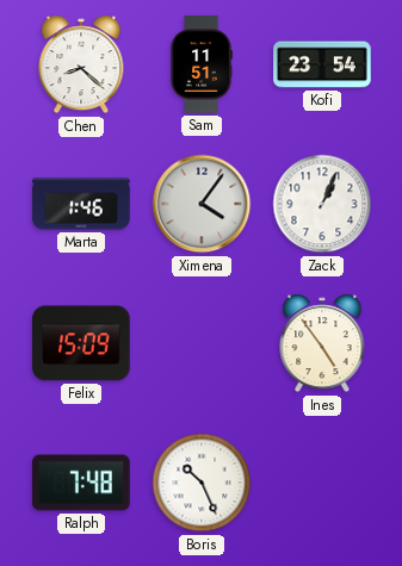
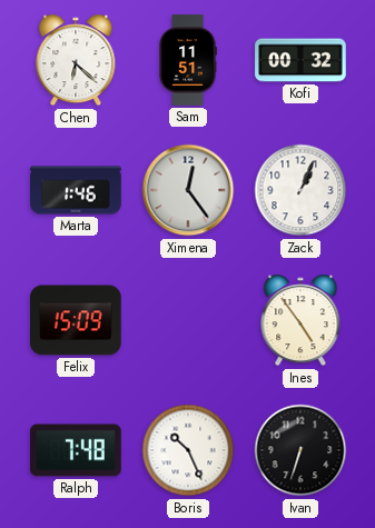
Chen: 8:22 -> 6:22
Kofi: 23:54 -> 00:32
Ximena: 4:06 -> 12:24
Ivan: none -> 6:33
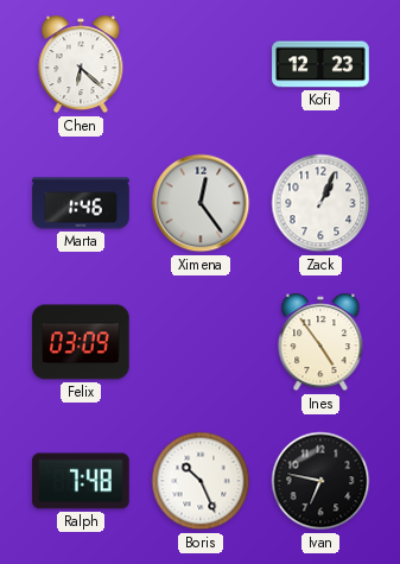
Sam: 11:51 -> none
Kofi: 00:32 -> 12:23
Felix: 15:09 -> 03:09
Ivan: 6:33 -> 6:47
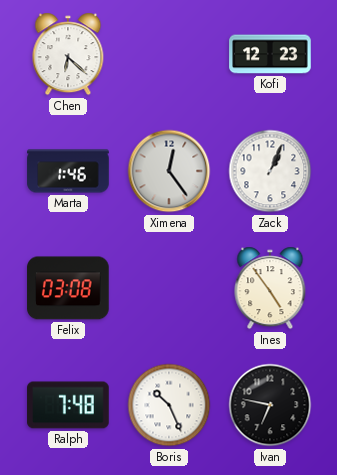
Felix: 03:09 -> 03:08
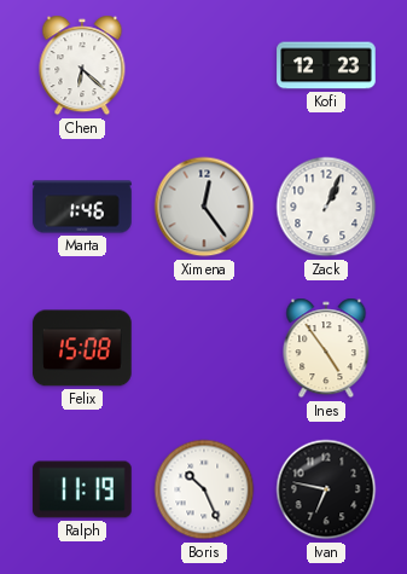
Felix: 03:08 -> 15:08
Ralph: 7:48 -> 11:19
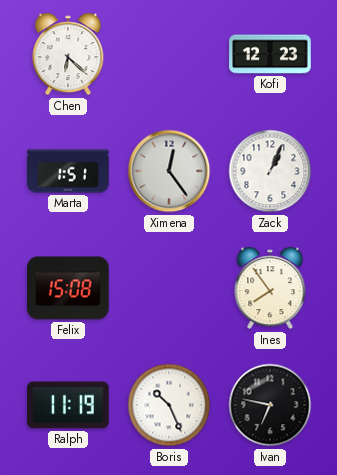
Marta: 1:46 -> 1:51
Ines: 4:54 -> 7:54
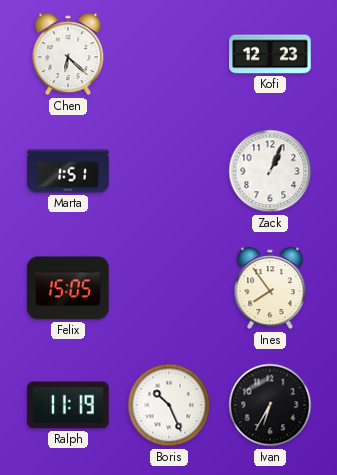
Ximena: 12:24 -> none
Felix: 15:08 -> 15:05
Ivan: 6:47 -> 6:35
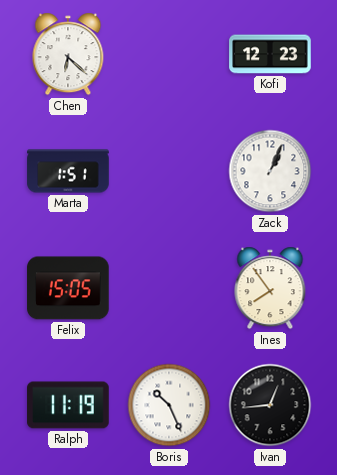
Ivan: 6:35 -> 12:44
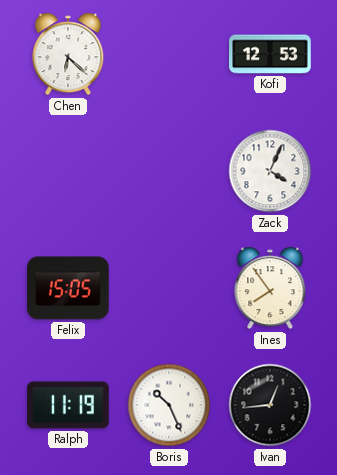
Kofi: 12:23 -> 12:53
Marta: 1:51 -> none
Zack: 1:04 -> 4:04
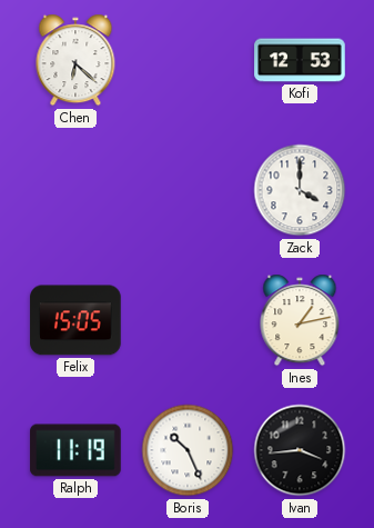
Zack: 4:04 -> 4:00
Ines: 7:54 -> 1:13
Ivan: 12:44 -> 3:44
